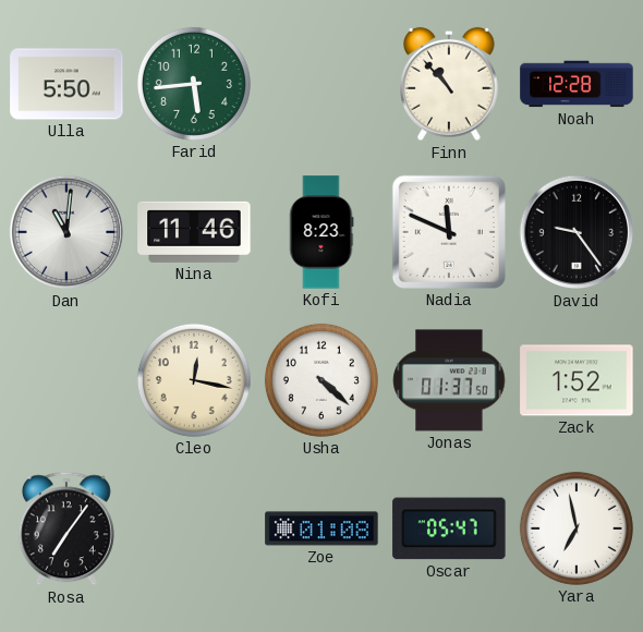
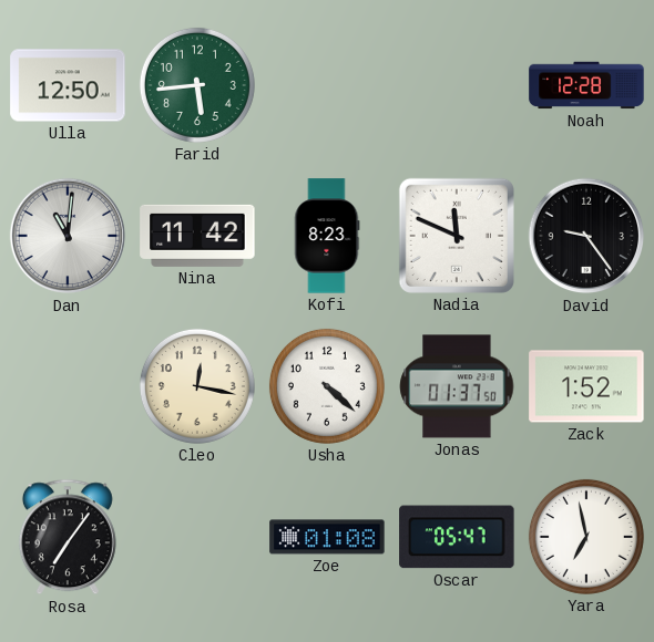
Ulla: 5:50 -> 12:50
Finn: 10:53 -> none
Nina: 11:46 -> 11:42
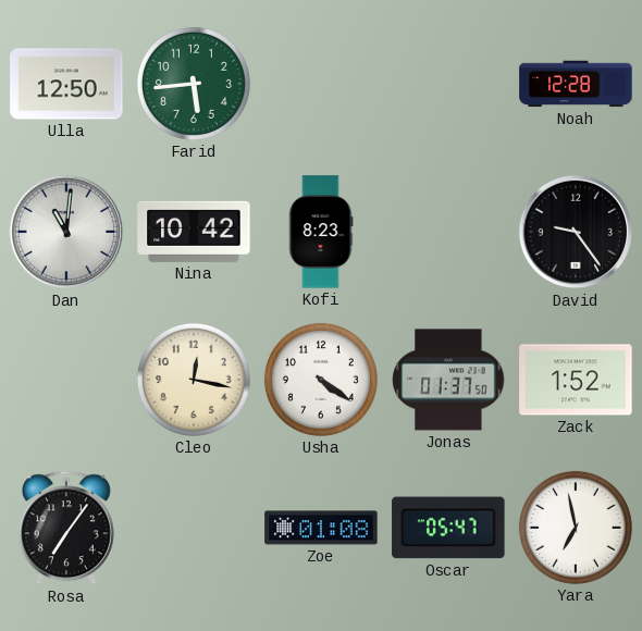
Nina: 11:42 -> 10:42
Nadia: 11:49 -> none
Usha: 4:22 -> 4:21
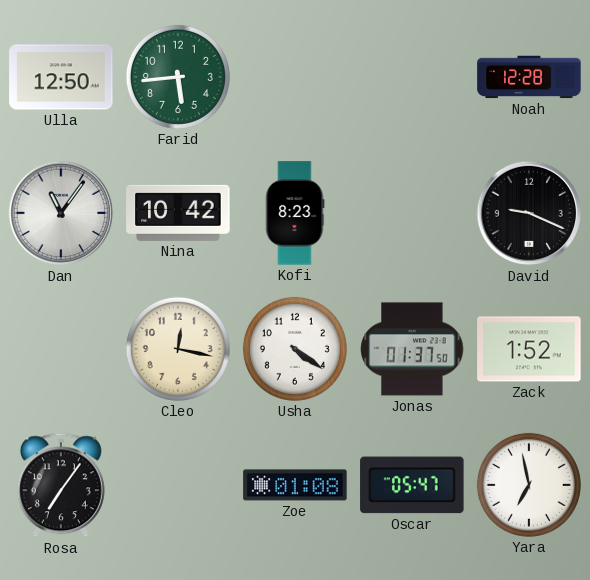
Dan: 11:01 -> 11:06
David: 9:24 -> 9:19
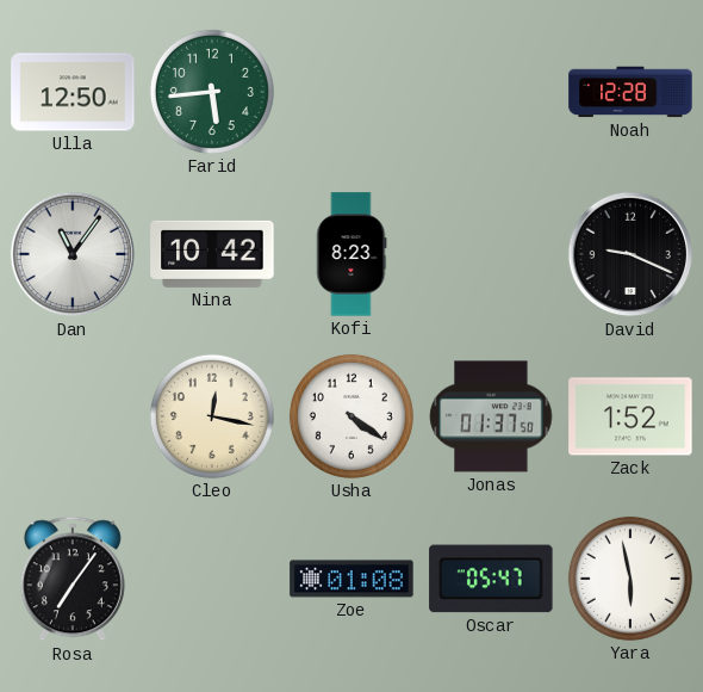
Yara: 6:58 -> 5:58
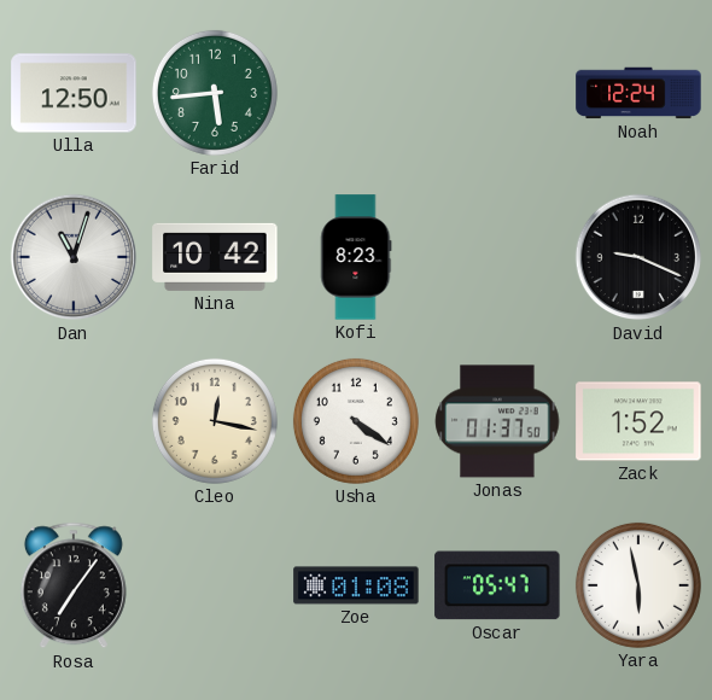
Noah: 12:28 -> 12:24
Dan: 11:06 -> 11:03
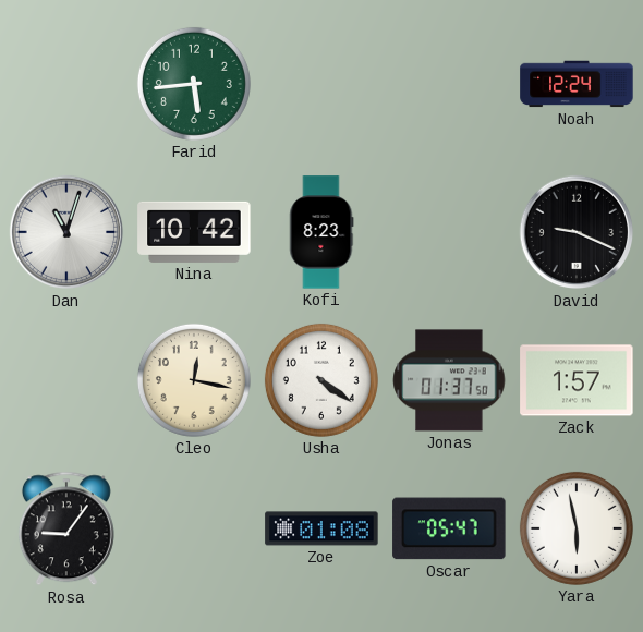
Ulla: 12:50 -> none
Zack: 1:52 -> 1:57
Rosa: 7:06 -> 9:06
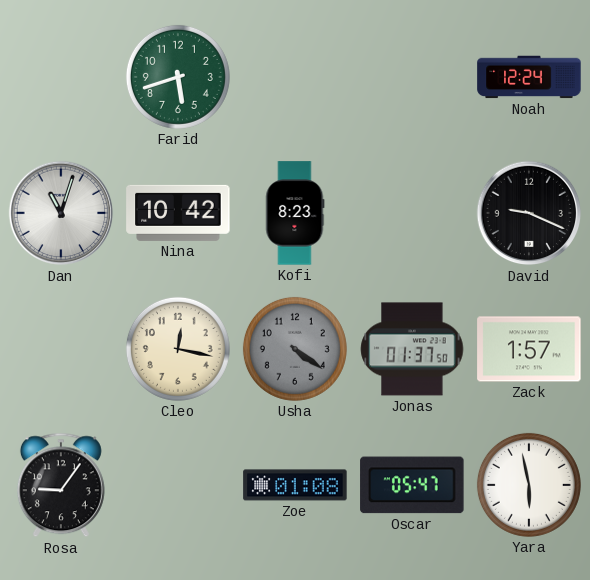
Farid: 5:44 -> 5:42
Usha dial: white -> grey
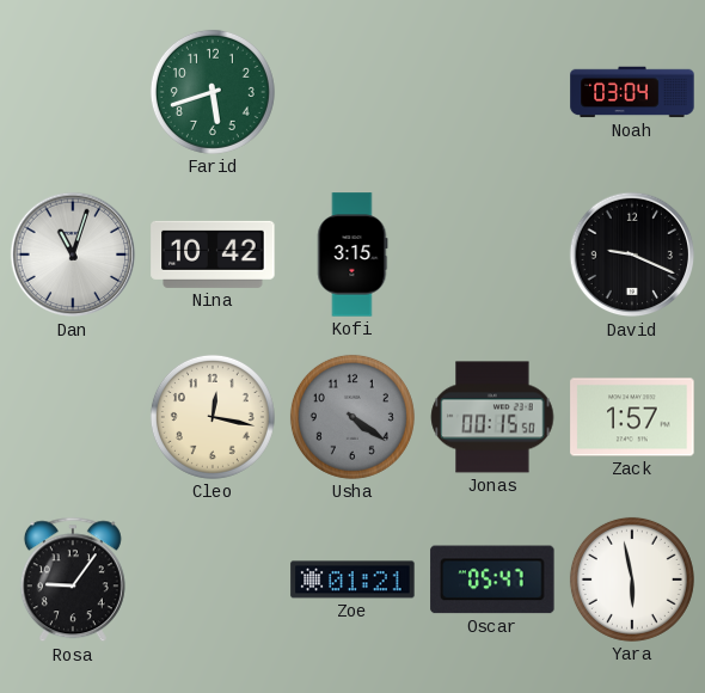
Noah: 12:24 -> 03:04
Kofi: 8:23 -> 3:15
Jonas: 01:37 -> 00:15
Zoe: 01:08 -> 01:21
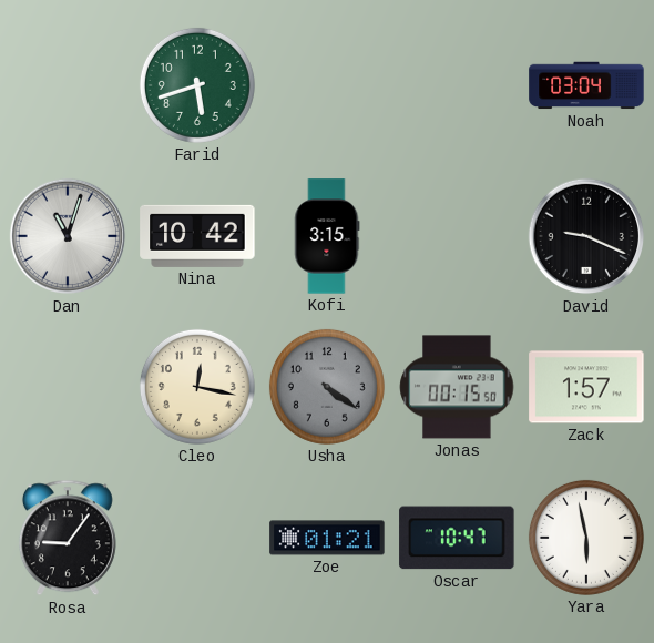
Oscar: 05:47 -> 10:47
